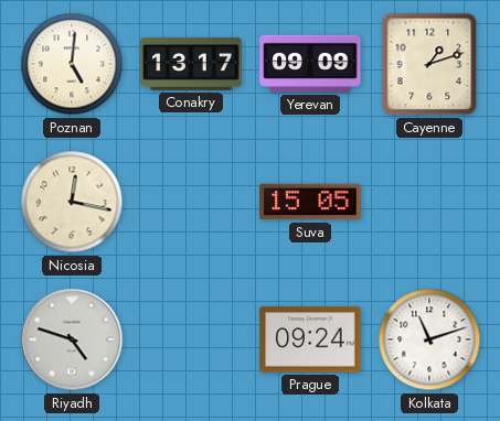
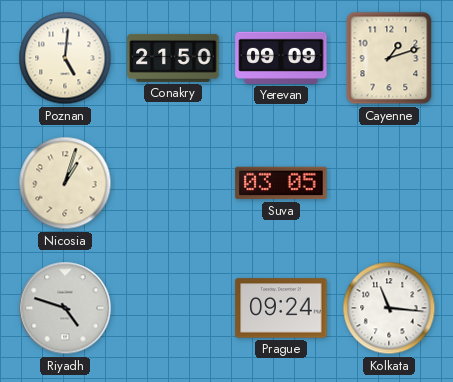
Conakry: 13:17 -> 21:50
Nicosia: 12:17 -> 1:03
Suva: 15:05 -> 03:05
Kolkata: 11:12 -> 11:16
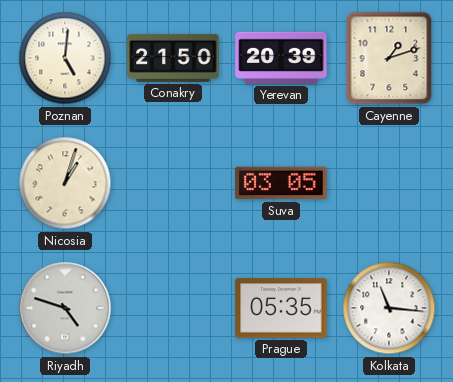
Yerevan: 09:09 -> 20:39
Prague: 09:24 -> 05:35
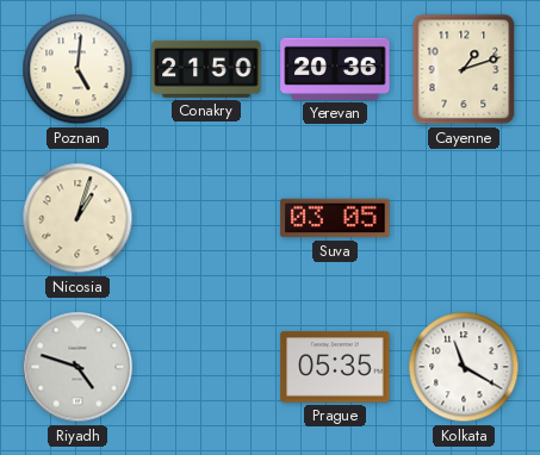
Yerevan: 20:39 -> 20:36
Kolkata: 11:16 -> 11:20
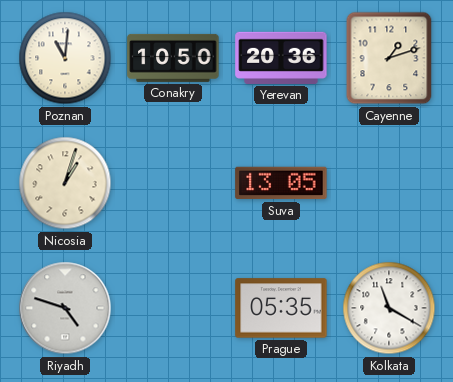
Poznan: 5:01 -> 11:01
Conakry: 21:50 -> 10:50
Suva: 03:05 -> 13:05
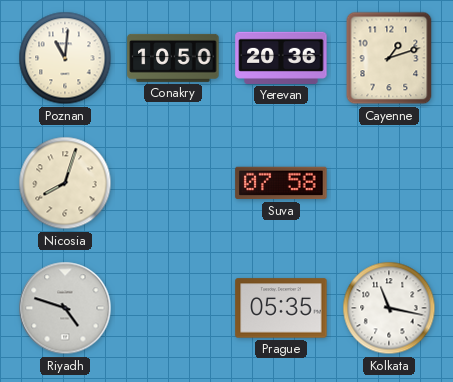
Nicosia: 1:03 -> 8:03
Suva: 13:05 -> 07:58
Kolkata: 11:20 -> 11:17
